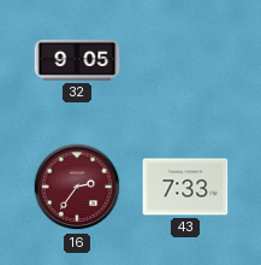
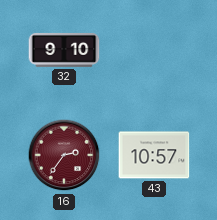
32: 9:05 -> 9:10
43: 7:33 -> 10:57
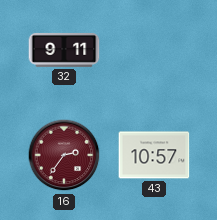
32: 9:10 -> 9:11
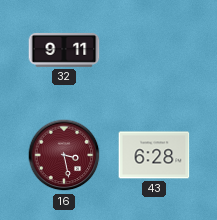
16: 2:36 -> 3:28
43: 10:57 -> 6:28
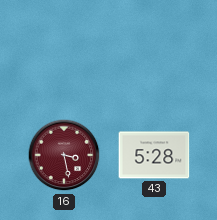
32: 9:11 -> none
43: 6:28 -> 5:28
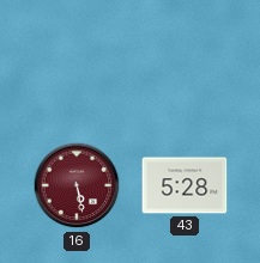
16: 3:28 -> 5:28
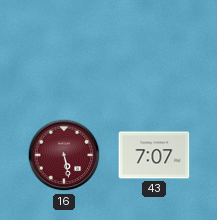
43: 5:28 -> 7:07
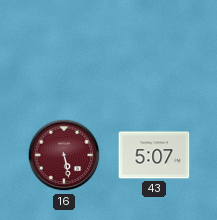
43: 7:07 -> 5:07
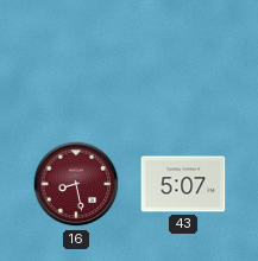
16: 5:28 -> 8:28
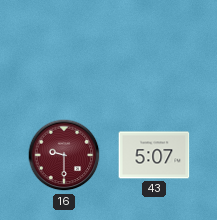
16: 8:28 -> 9:30
